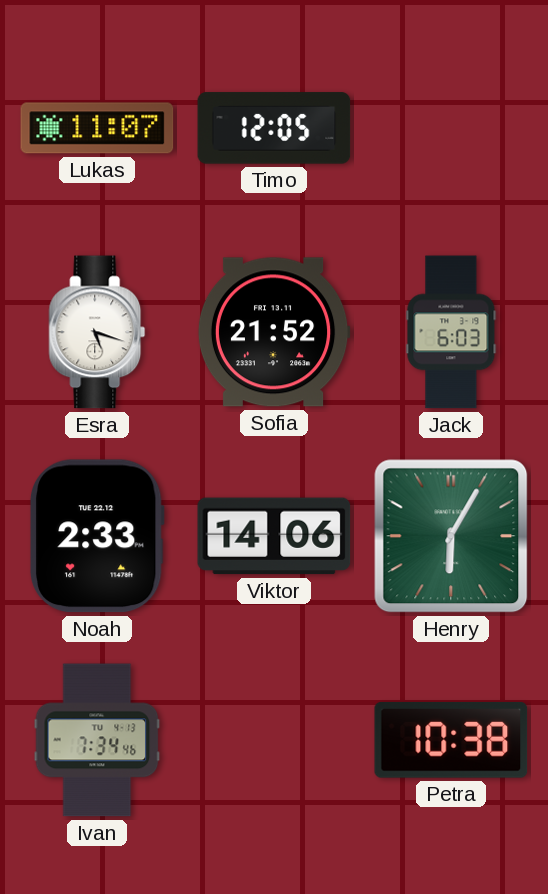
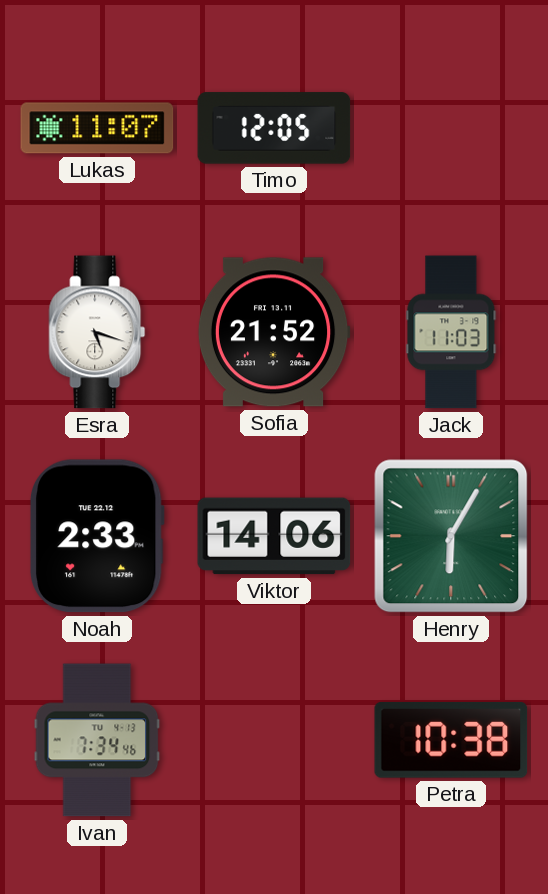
Jack: 6:03 -> 11:03
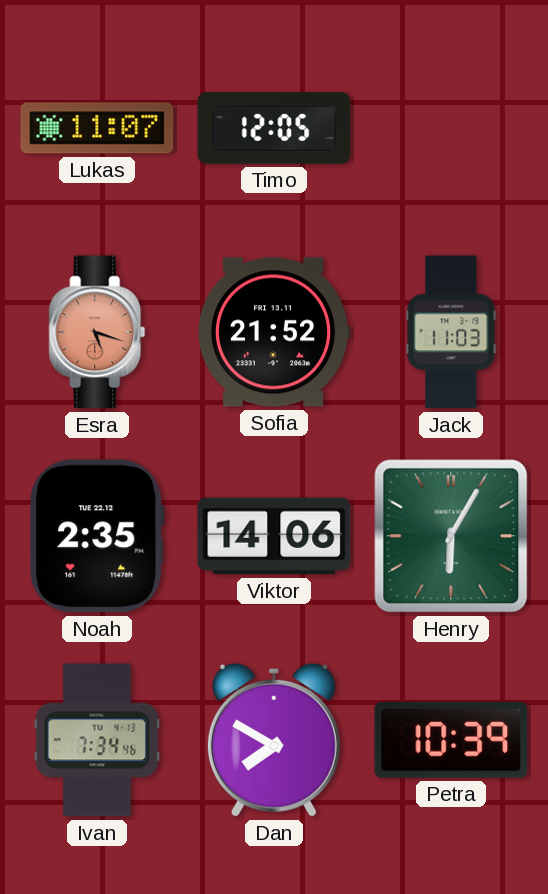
Esra dial: white -> salmon
Noah: 2:33 -> 2:35
Dan: none -> 7:50
Petra: 10:38 -> 10:39
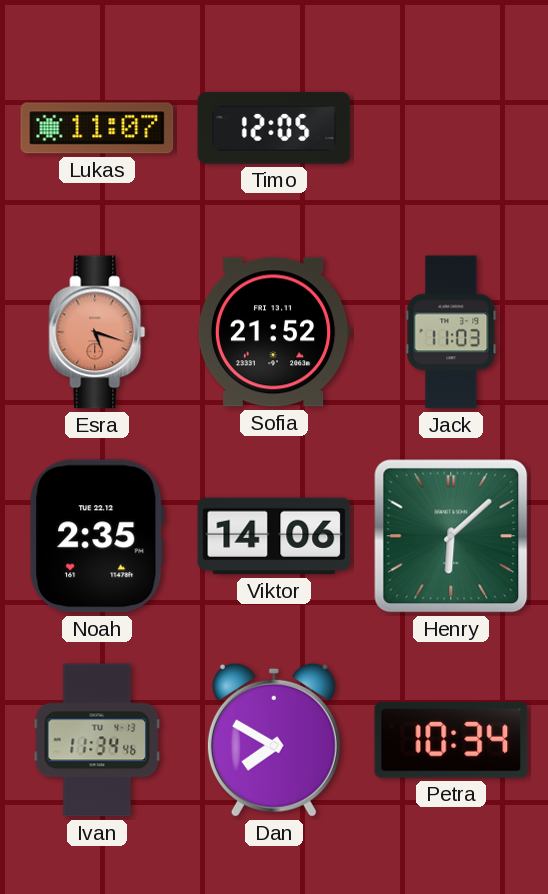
Henry: 6:05 -> 6:08
Ivan: 7:34 -> 11:34
Petra: 10:39 -> 10:34
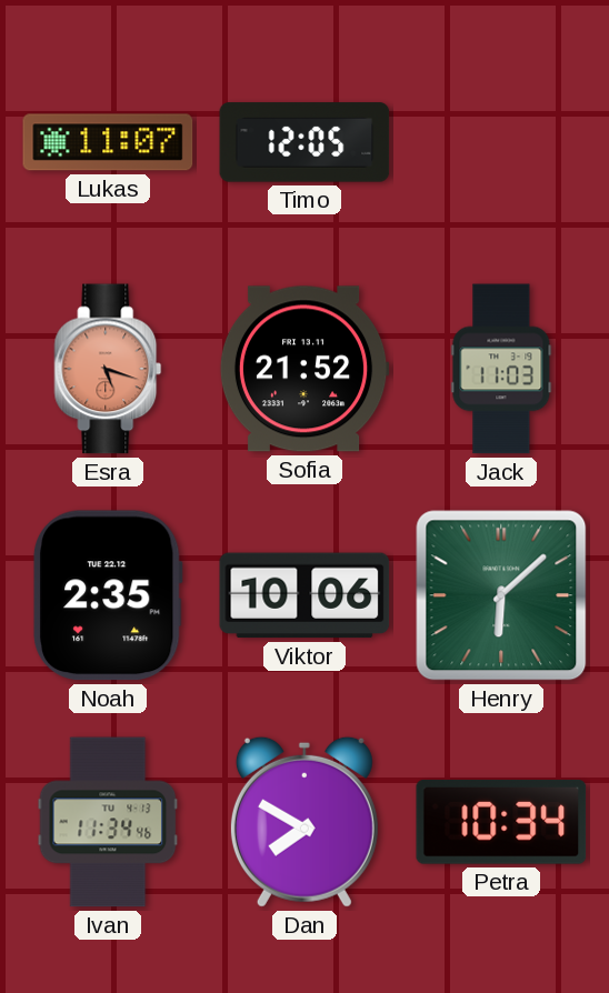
Viktor: 14:06 -> 10:06
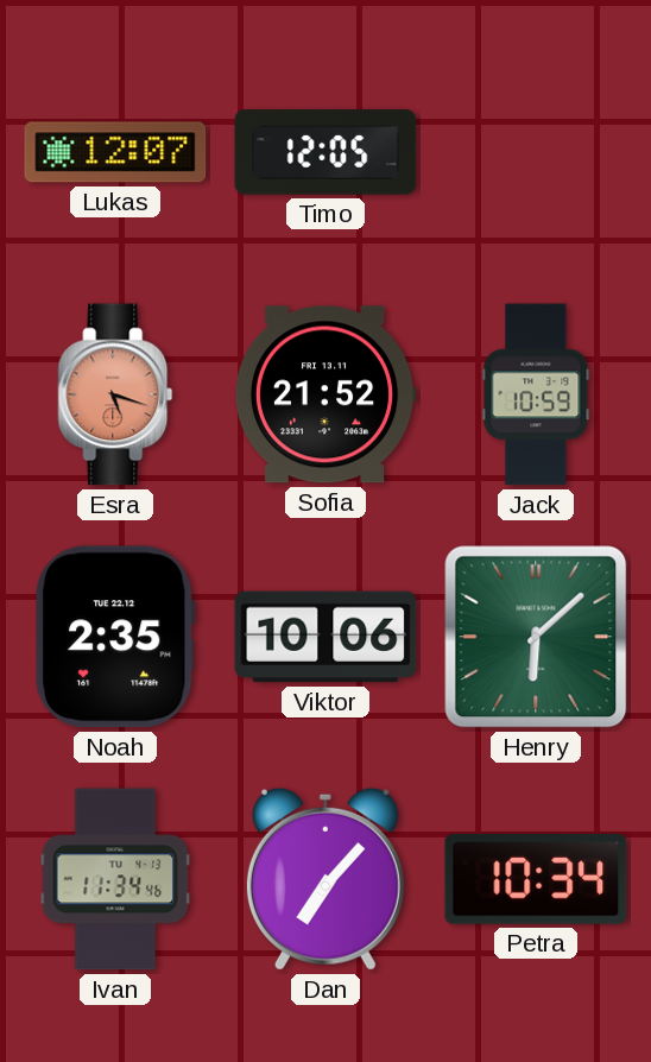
Lukas: 11:07 -> 12:07
Jack: 11:03 -> 10:59
Dan: 7:50 -> 7:07
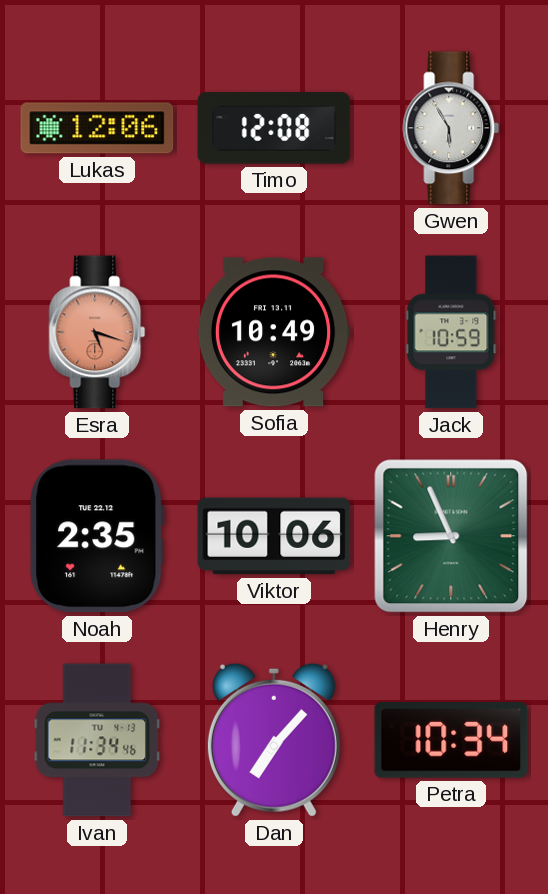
Lukas: 12:07 -> 12:06
Timo: 12:05 -> 12:08
Gwen: none -> 5:55
Sofia: 21:52 -> 10:49
Henry: 6:08 -> 8:56
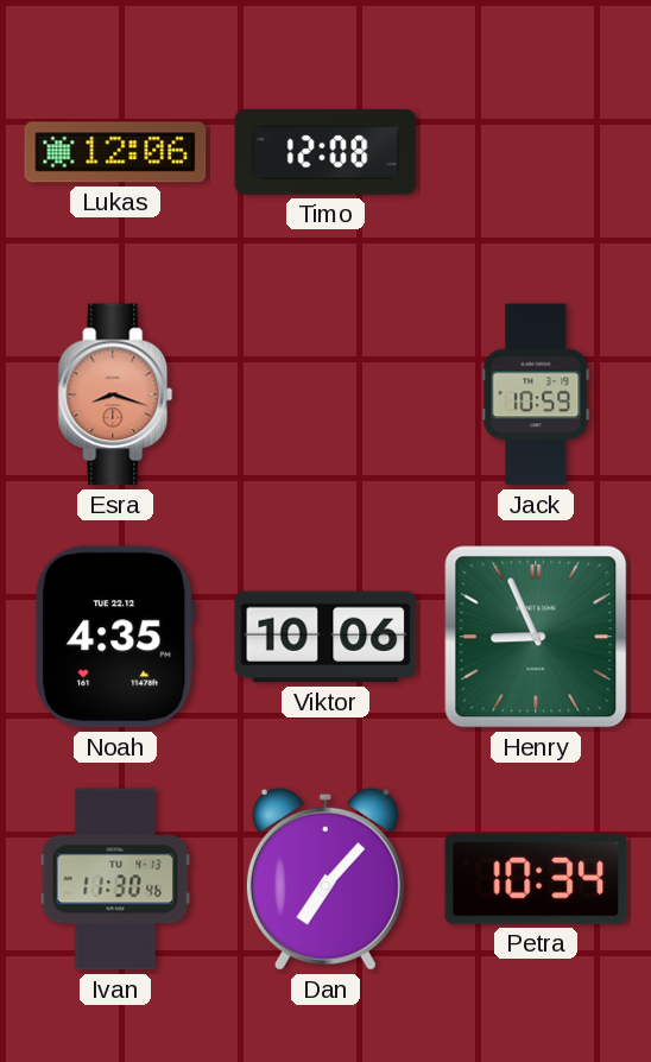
Gwen: 5:55 -> none
Esra: 5:18 -> 8:18
Sofia: 10:49 -> none
Noah: 2:35 -> 4:35
Ivan: 11:34 -> 11:30
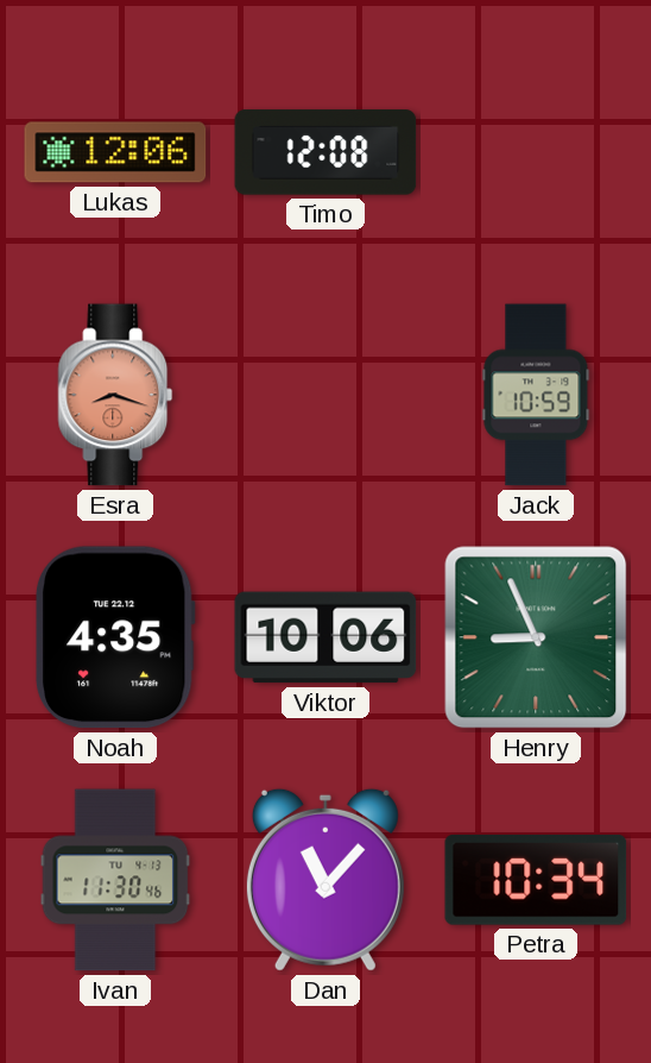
Dan: 7:07 -> 11:07
